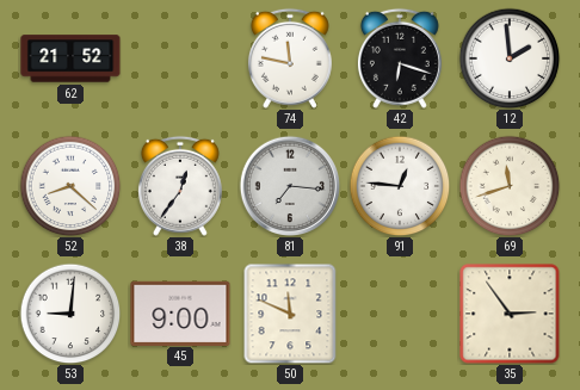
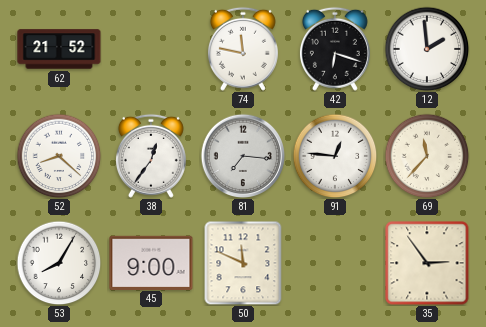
69: 11:42 -> 11:37
53: 9:01 -> 8:05
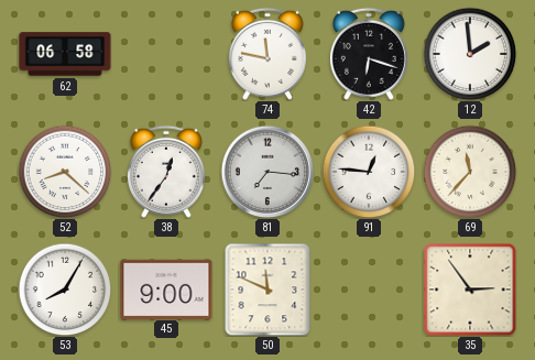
62: 21:52 -> 06:58
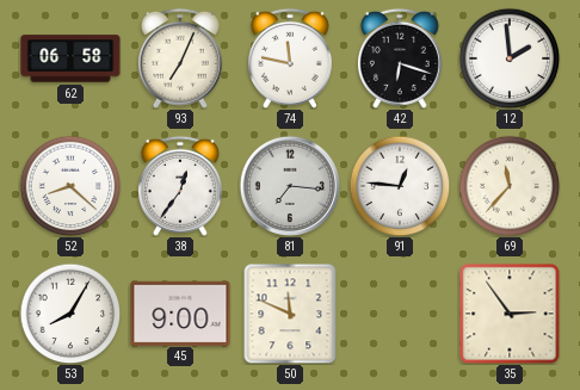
93: none -> 7:04
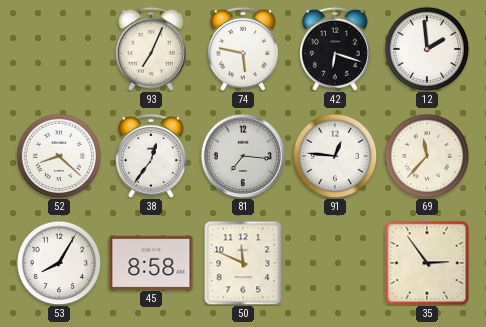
62: 06:58 -> none
74: 11:47 -> 5:47
45: 9:00 -> 8:58
